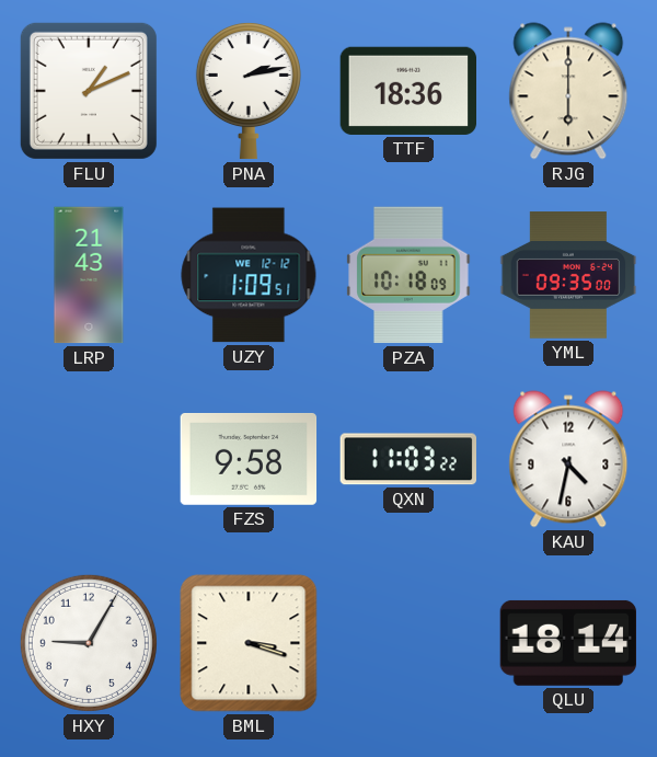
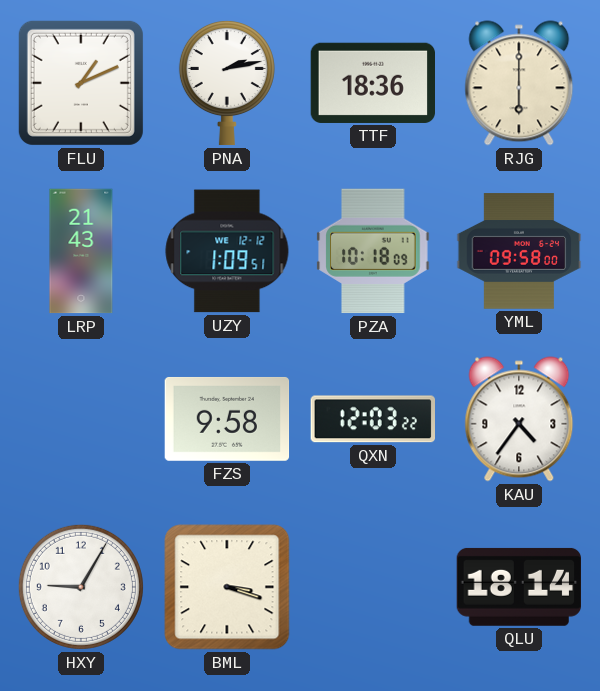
YML: 09:35 -> 09:58
QXN: 11:03 -> 12:03
KAU: 4:32 -> 4:36
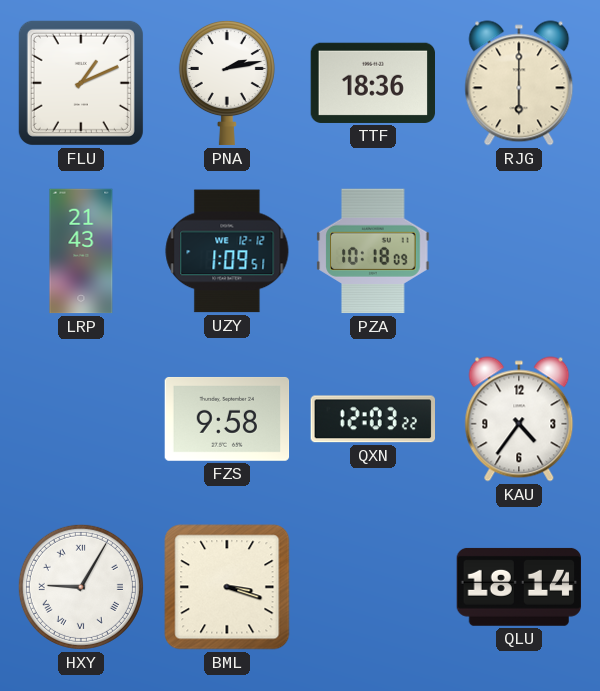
YML: 09:58 -> none
HXY numerals: Arabic -> Roman
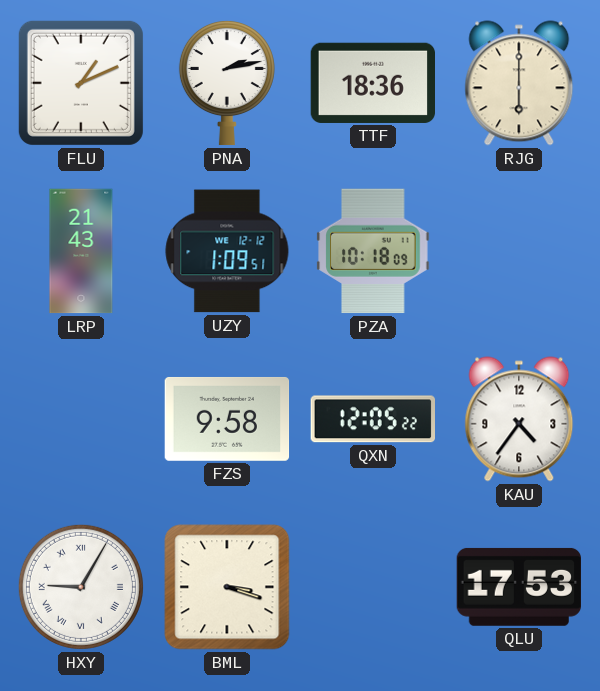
QXN: 12:03 -> 12:05
QLU: 18:14 -> 17:53
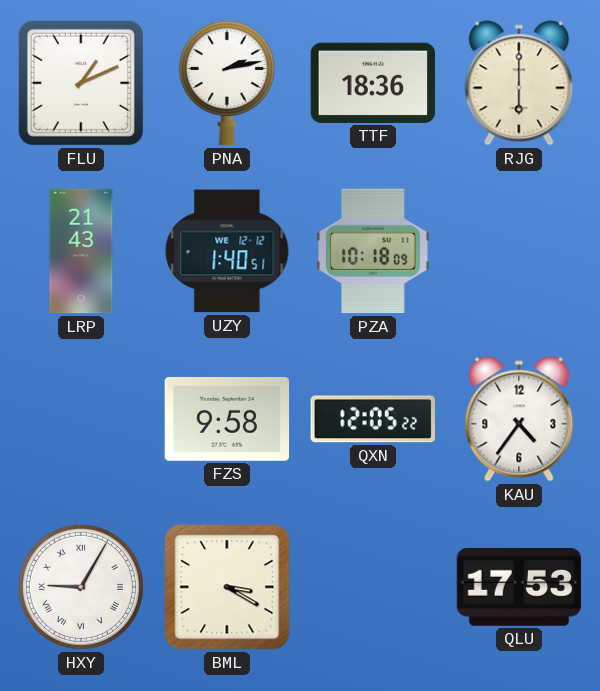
UZY: 1:09 -> 1:40
BML: 3:18 -> 3:20
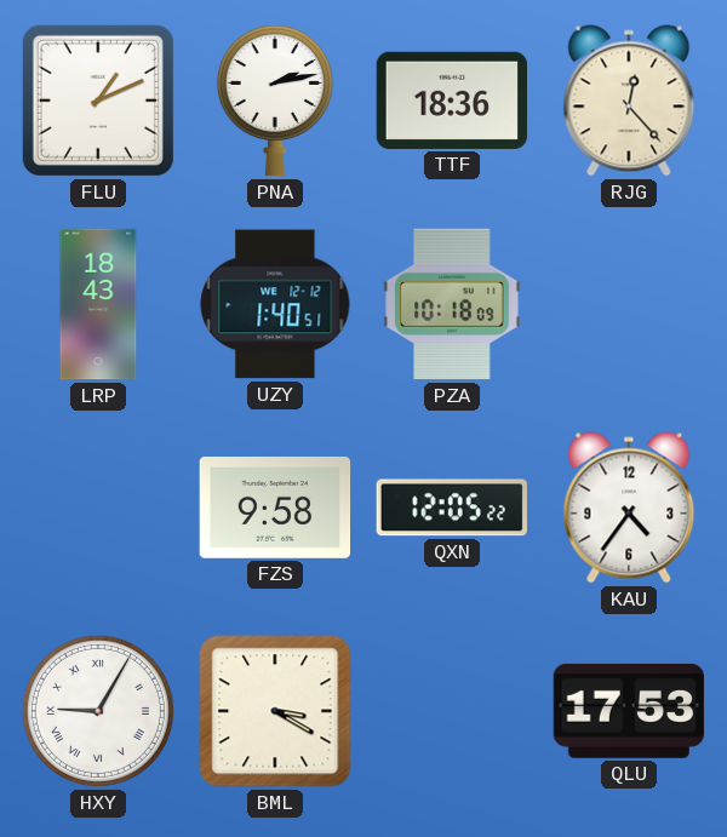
RJG: 6:00 -> 12:23
LRP: 21:43 -> 18:43
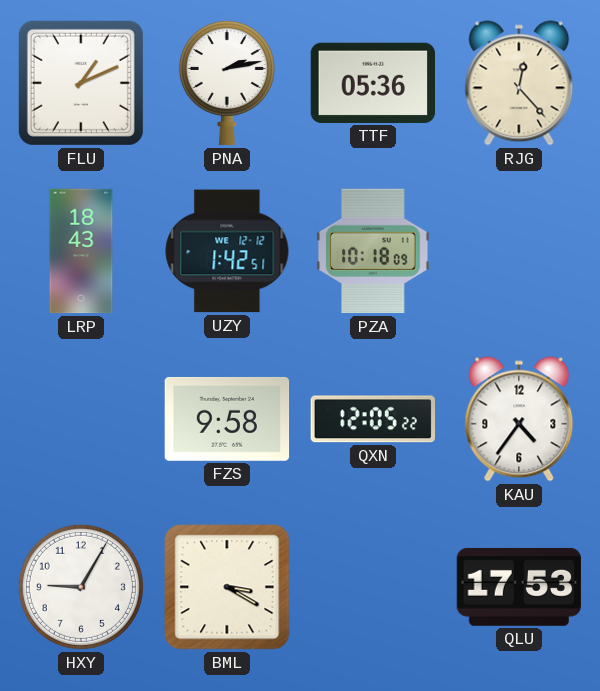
TTF: 18:36 -> 05:36
UZY: 1:40 -> 1:42
HXY numerals: Roman -> Arabic
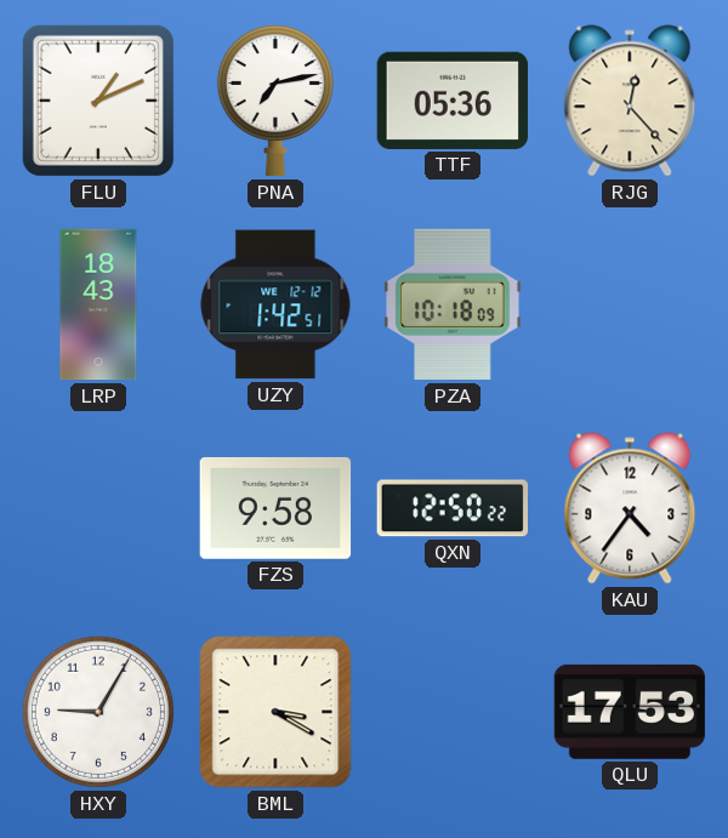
PNA: 2:13 -> 7:13
QXN: 12:05 -> 12:50
